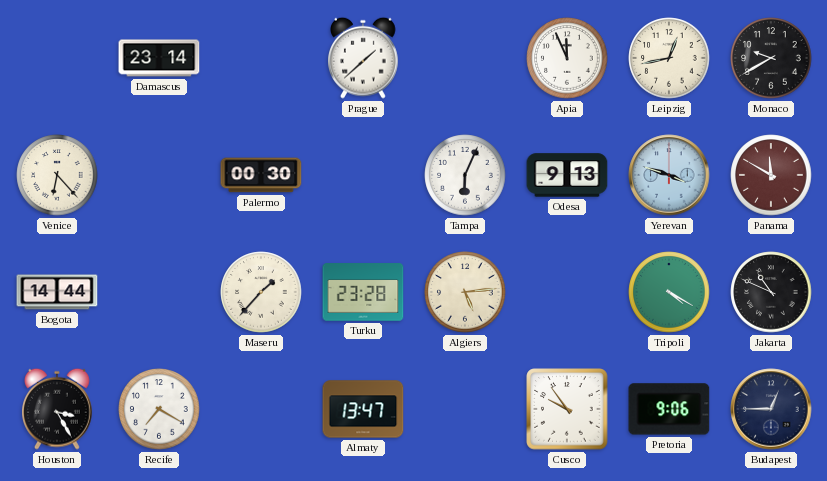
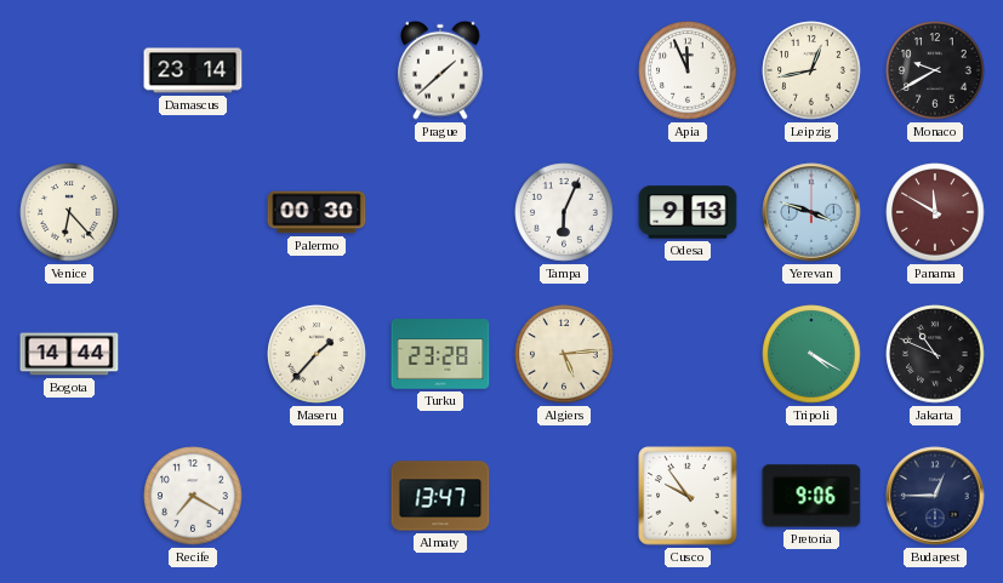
Houston: 3:25 -> none
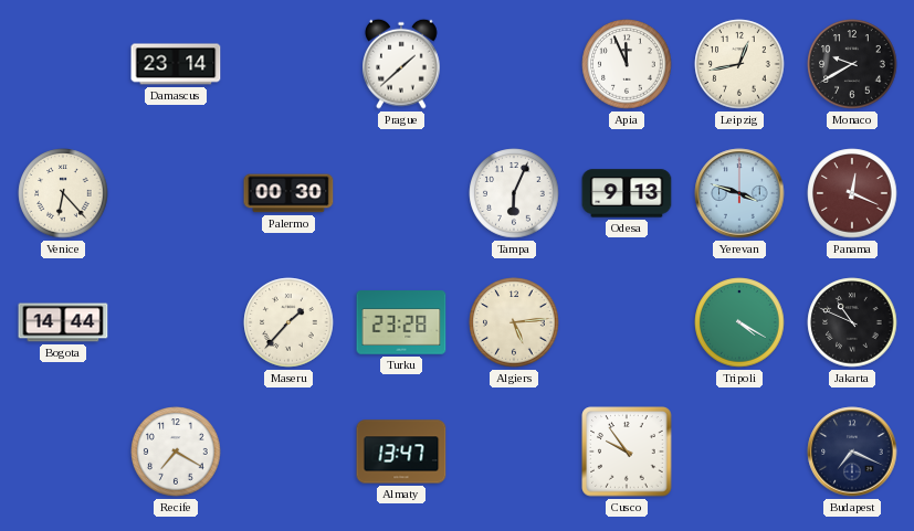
Panama: 11:50 -> 12:19
Pretoria: 9:06 -> none
Budapest: 12:45 -> 7:19
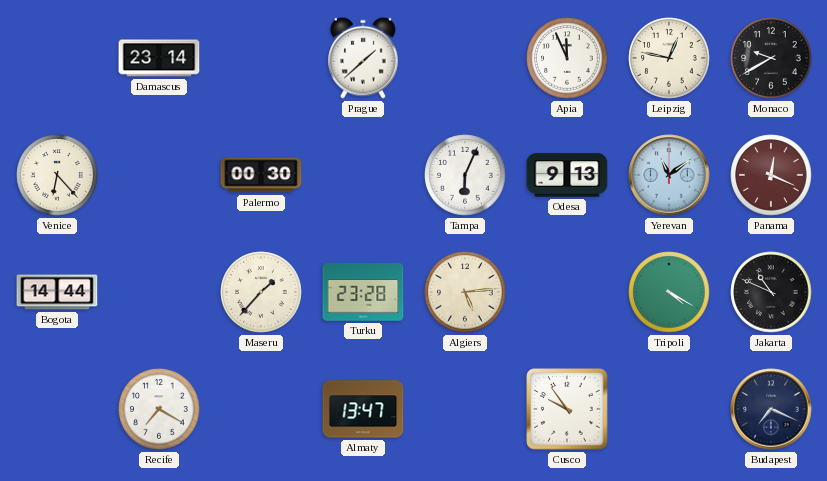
Leipzig: 12:43 -> 12:47
Yerevan: 3:48 -> 11:09
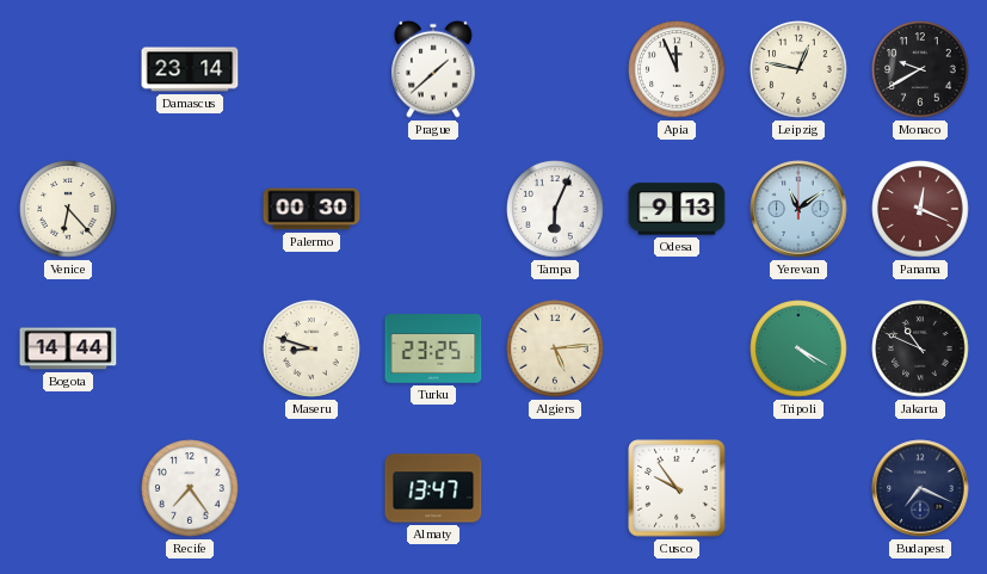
Maseru: 1:37 -> 8:48
Turku: 23:28 -> 23:25
Recife: 7:20 -> 7:24
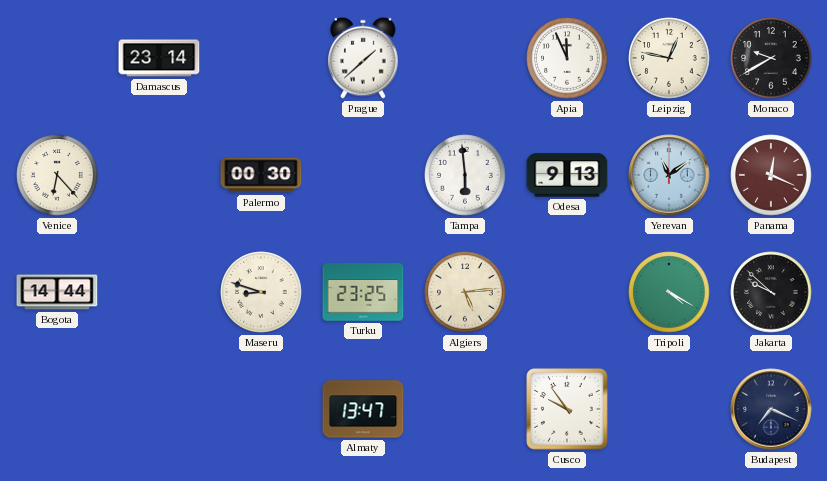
Tampa: 6:04 -> 5:59
Jakarta: 10:49 -> 9:52
Recife: 7:24 -> none
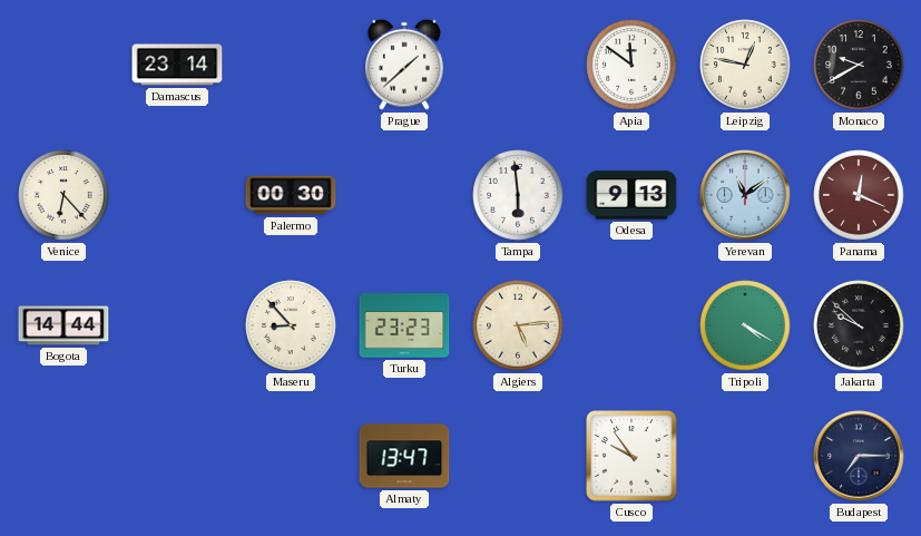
Apia: 11:56 -> 11:51
Maseru: 8:48 -> 8:53
Turku: 23:25 -> 23:23
Budapest: 7:19 -> 7:15
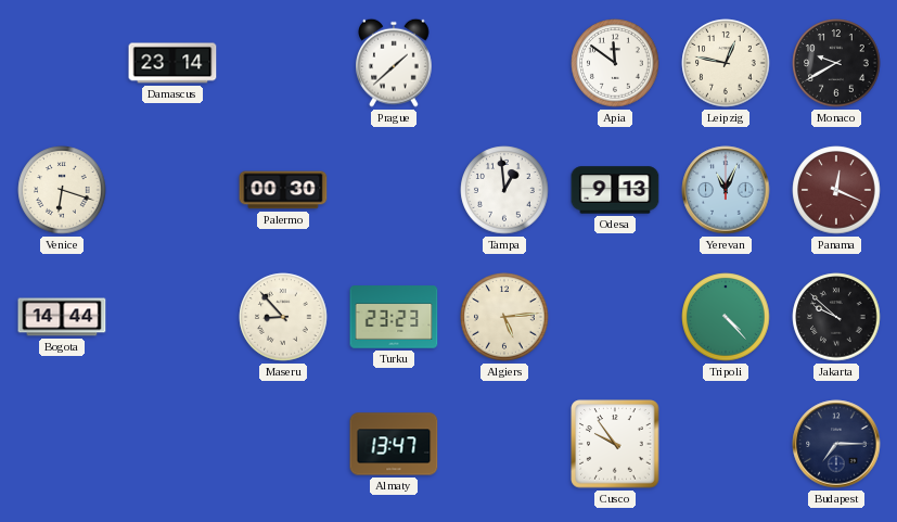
Venice: 6:23 -> 6:18
Tampa: 5:59 -> 12:59
Yerevan: 11:09 -> 11:04
Tripoli: 4:20 -> 4:23
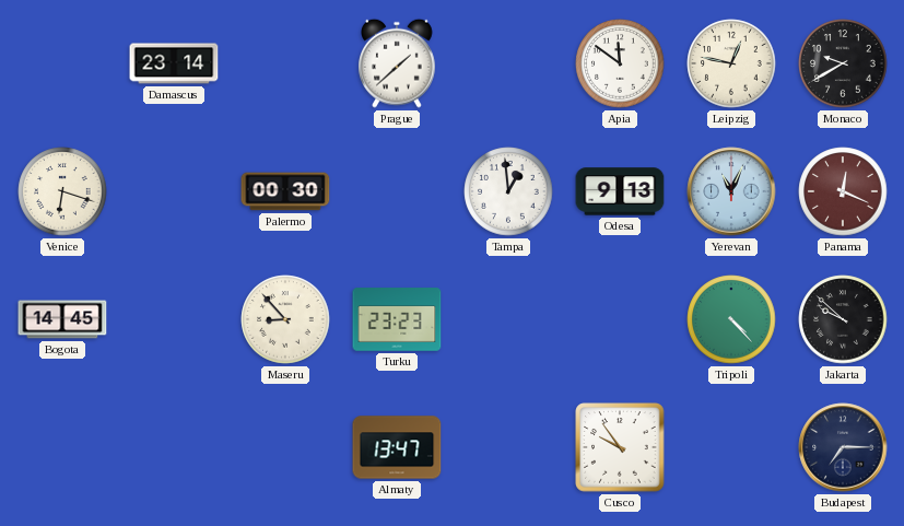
Bogota: 14:44 -> 14:45
Algiers: 5:14 -> none
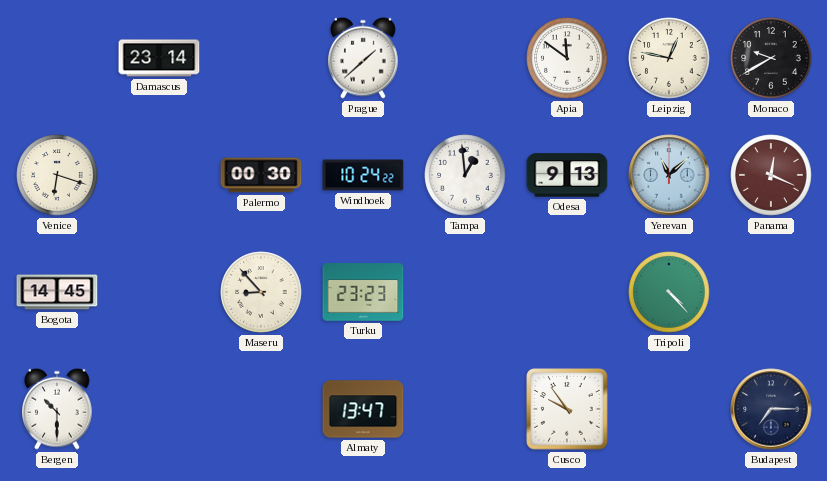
Windhoek: none -> 10:24
Yerevan: 11:04 -> 11:08
Jakarta: 9:52 -> none
Bergen: none -> 10:30
